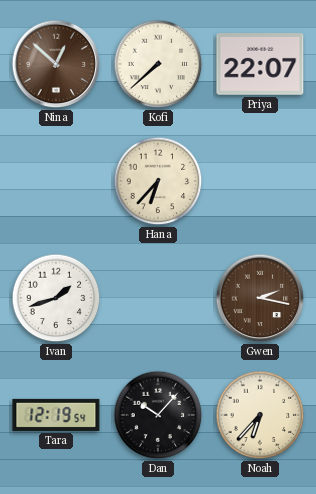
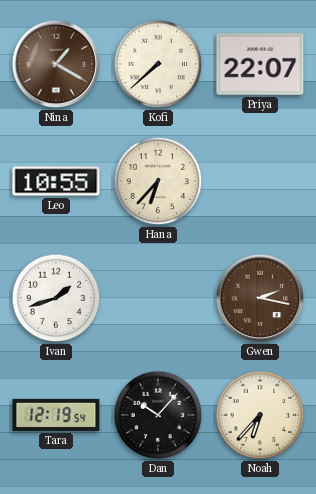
Nina: 12:52 -> 1:20
Leo: none -> 10:55
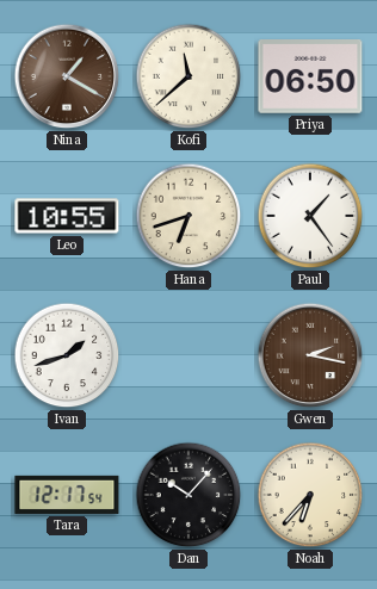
Kofi: 7:38 -> 11:38
Priya: 22:07 -> 06:50
Hana: 6:37 -> 6:42
Paul: none -> 1:24
Tara: 12:19 -> 12:17
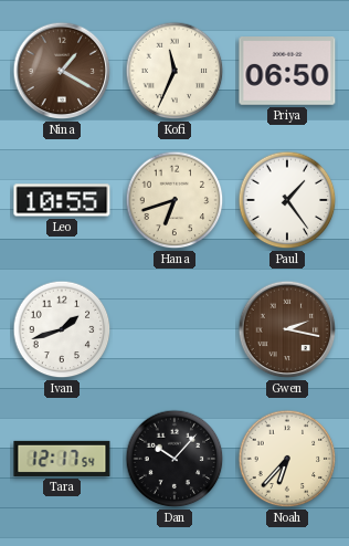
Kofi: 11:38 -> 11:34
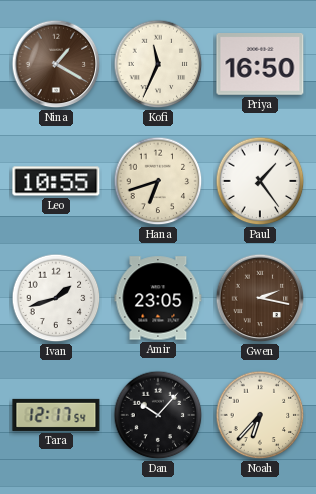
Priya: 06:50 -> 16:50
Amir: none -> 23:05
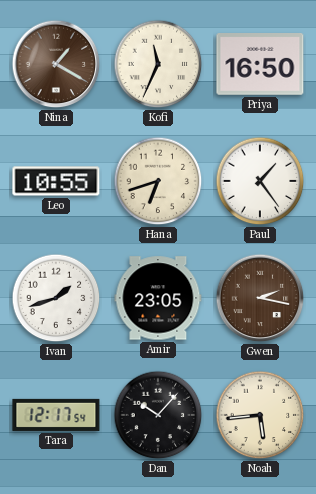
Noah: 6:37 -> 5:44
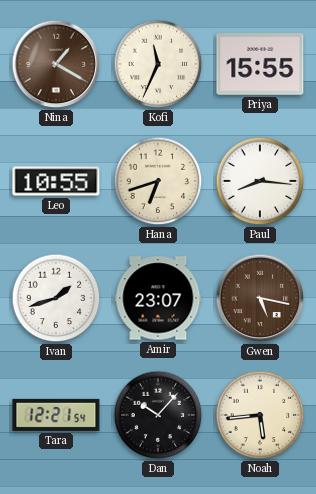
Priya: 16:50 -> 15:55
Paul: 1:24 -> 8:16
Amir: 23:05 -> 23:07
Gwen: 2:17 -> 5:17
Tara: 12:17 -> 12:21
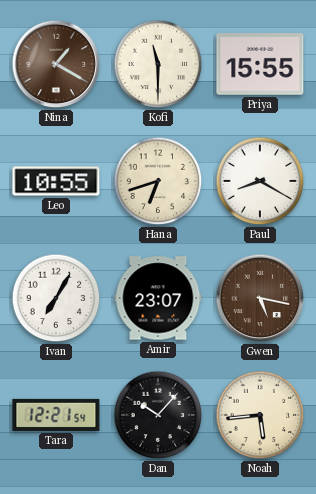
Kofi: 11:34 -> 11:30
Paul: 8:16 -> 8:20
Ivan: 1:42 -> 7:05
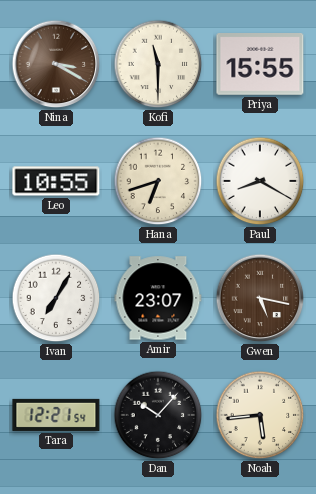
Nina: 1:20 -> 3:20
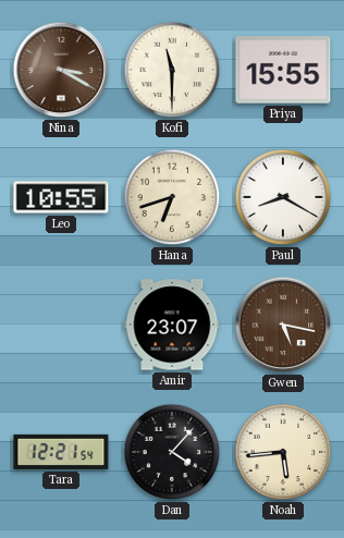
Ivan: 7:05 -> none
Dan: 10:07 -> 4:07
